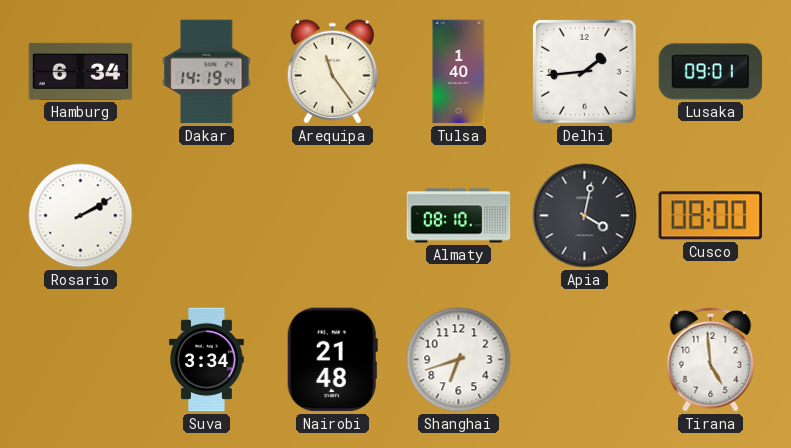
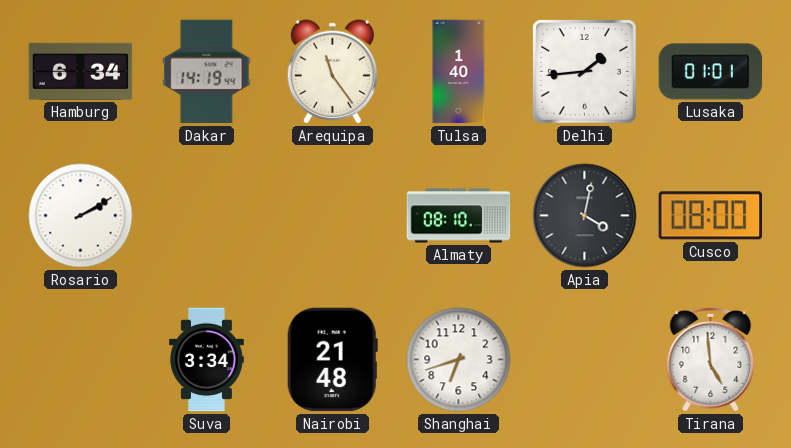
Lusaka: 09:01 -> 01:01
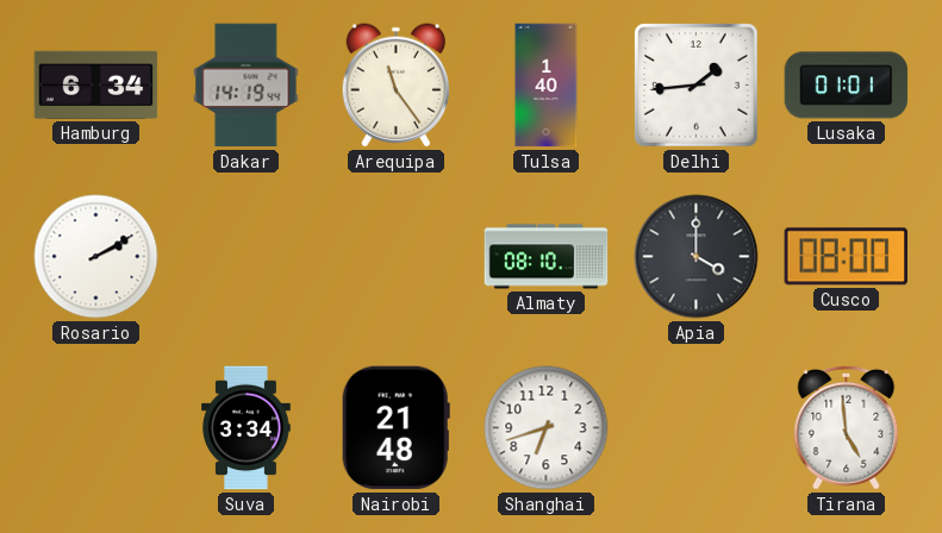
Apia: 4:02 -> 4:00
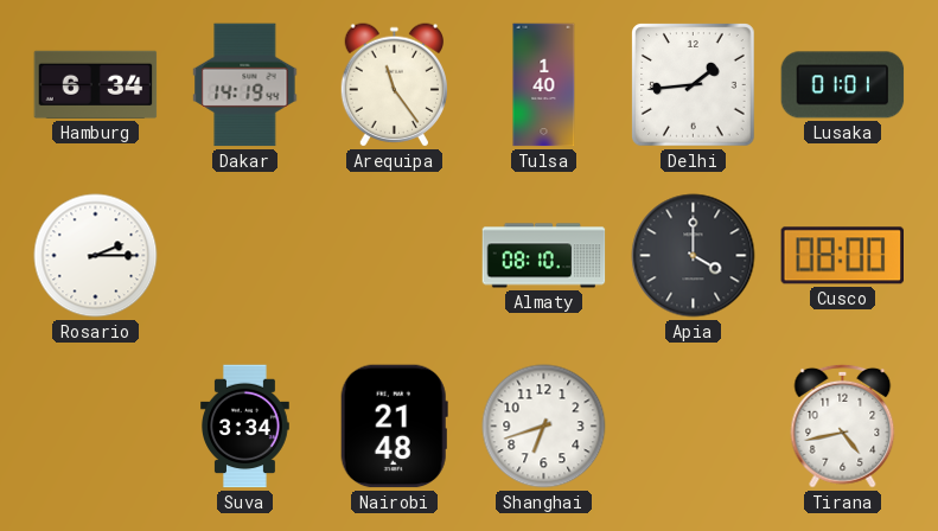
Rosario: 2:10 -> 2:15
Tirana: 4:59 -> 4:43
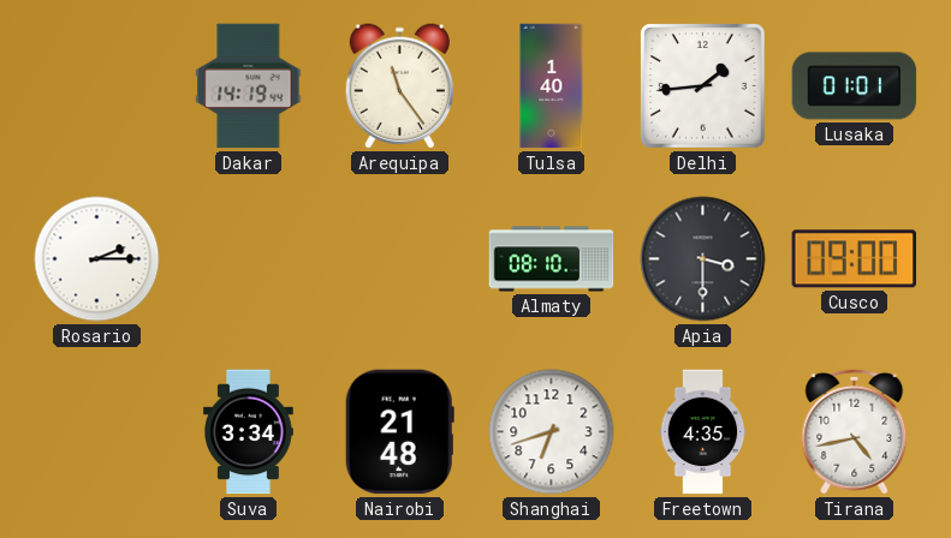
Hamburg: 6:34 -> none
Apia: 4:00 -> 3:30
Cusco: 08:00 -> 09:00
Freetown: none -> 4:35
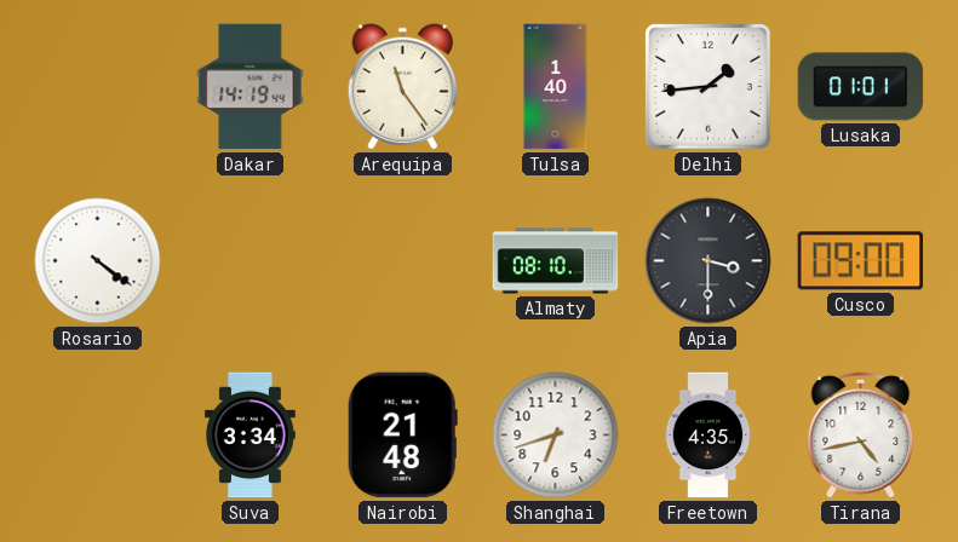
Rosario: 2:15 -> 4:21
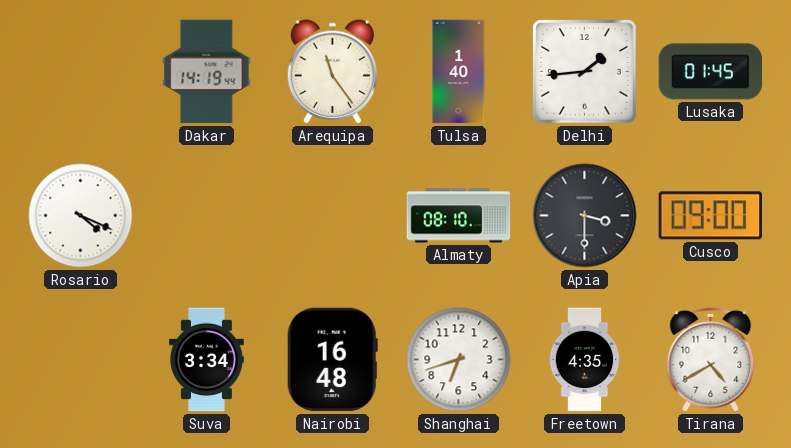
Lusaka: 01:01 -> 01:45
Rosario: 4:21 -> 4:19
Nairobi: 21:48 -> 16:48
Tirana: 4:43 -> 4:40
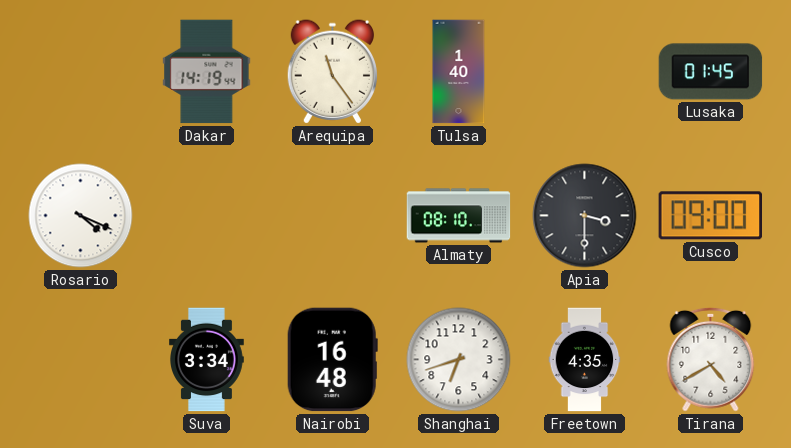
Delhi: 1:44 -> none
